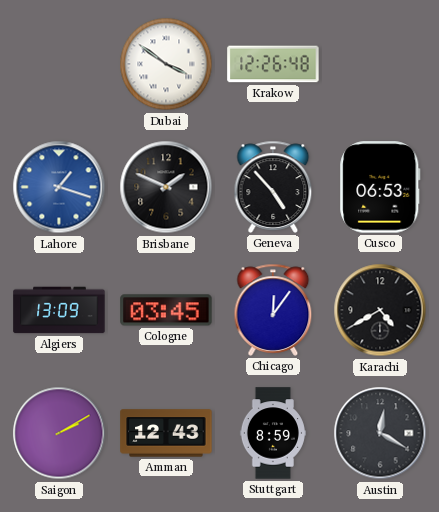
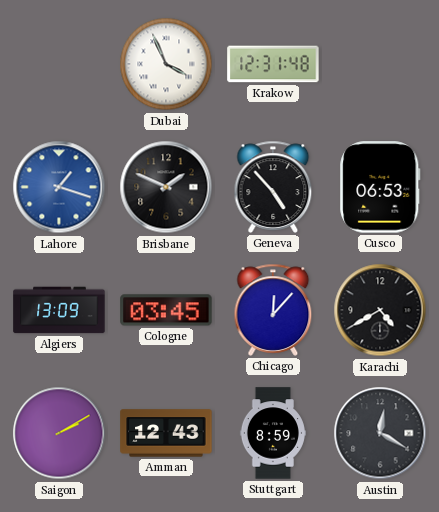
Dubai: 3:51 -> 3:56
Krakow: 12:26 -> 12:31
Chicago: 12:06 -> 12:07
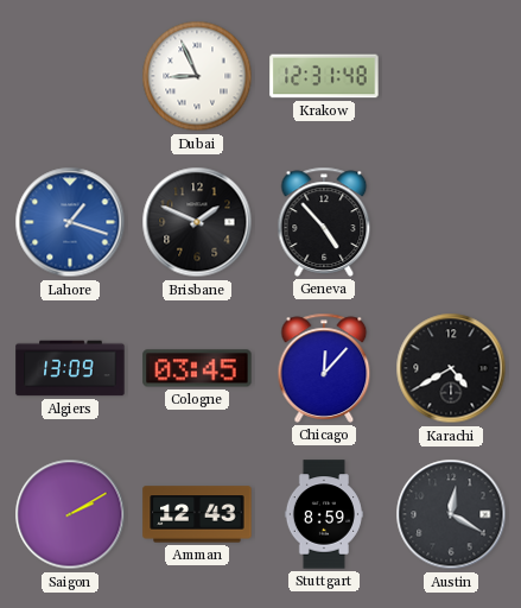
Dubai: 3:56 -> 8:56
Cusco: 06:53 -> none
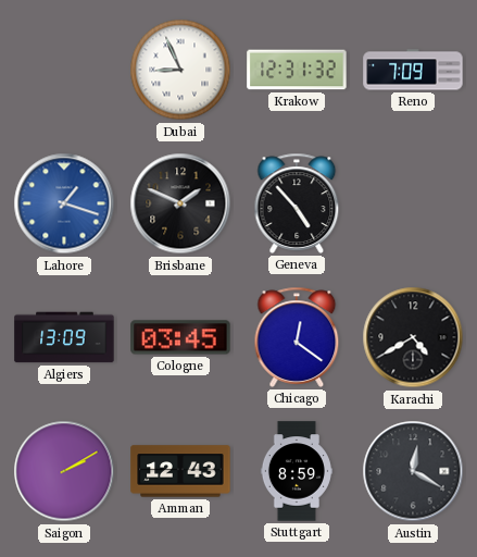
Krakow: 12:31:48 -> 12:31:32
Reno: none -> 7:09
Chicago: 12:07 -> 12:21
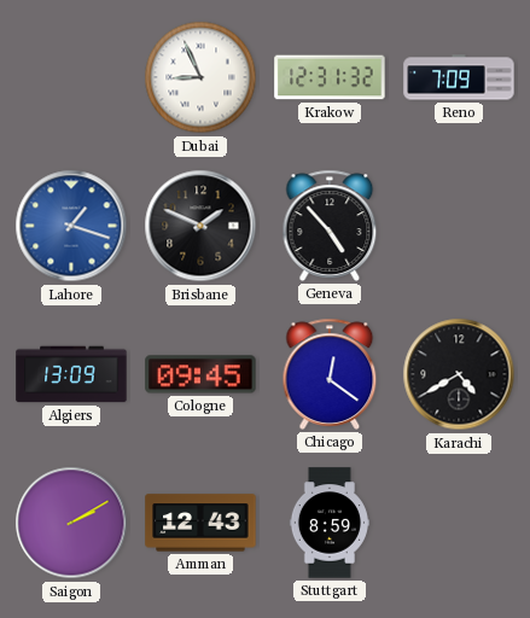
Cologne: 03:45 -> 09:45
Austin: 12:20 -> none
